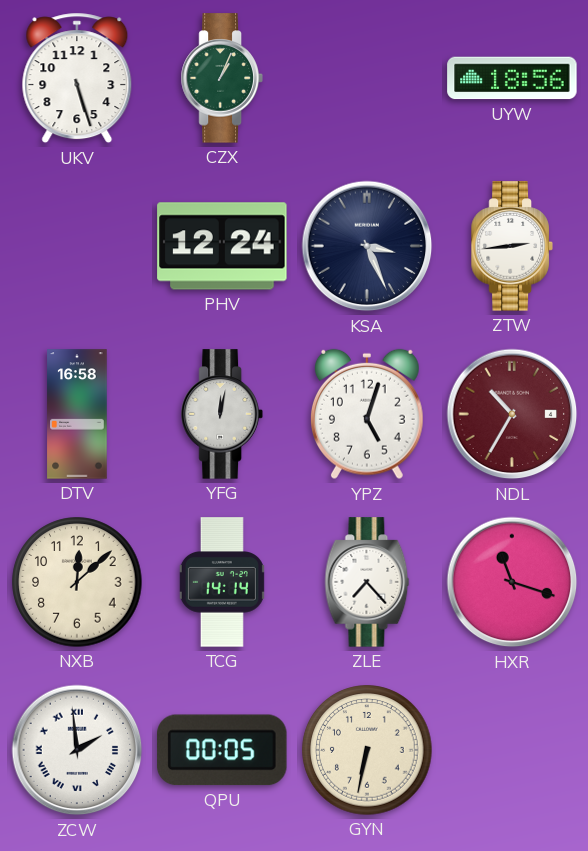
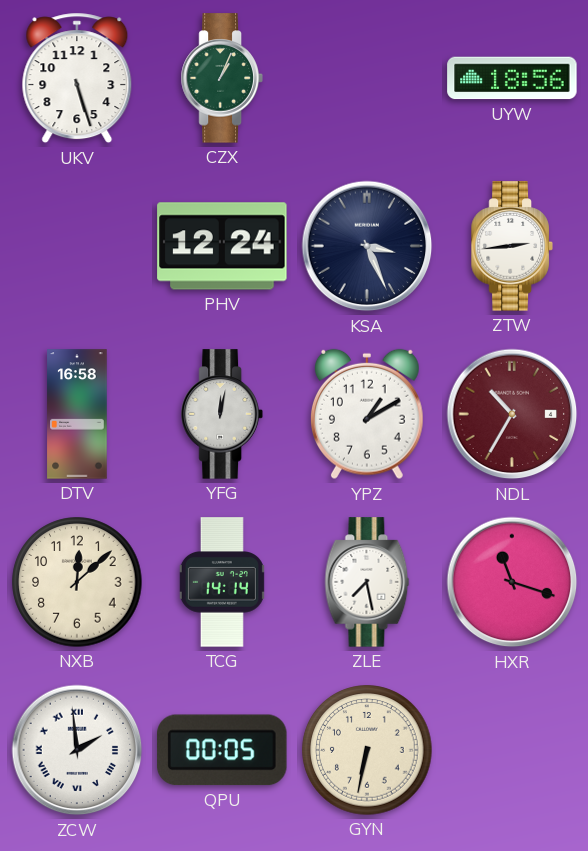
YPZ: 5:03 -> 1:10
ZLE: 7:23 -> 7:28
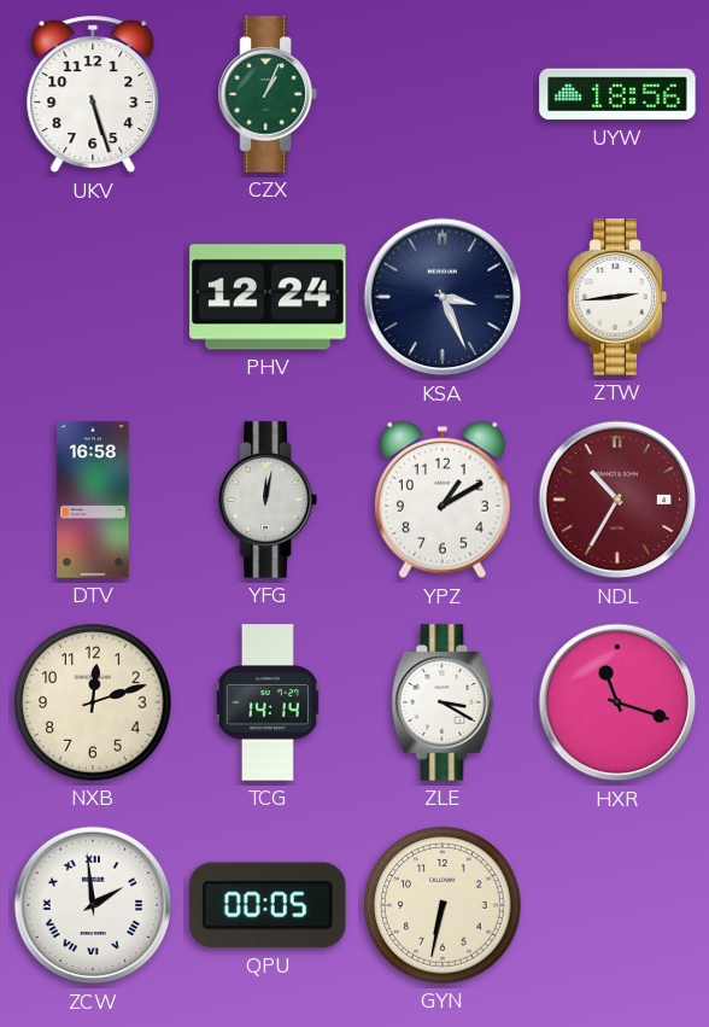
NXB: 12:08 -> 12:12
ZLE: 7:28 -> 3:20
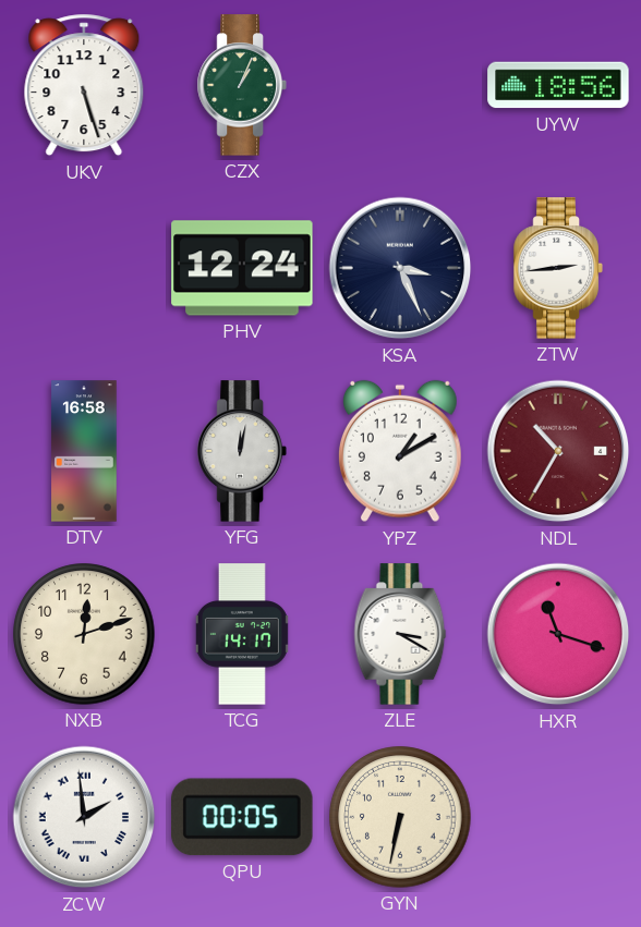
TCG: 14:14 -> 14:17
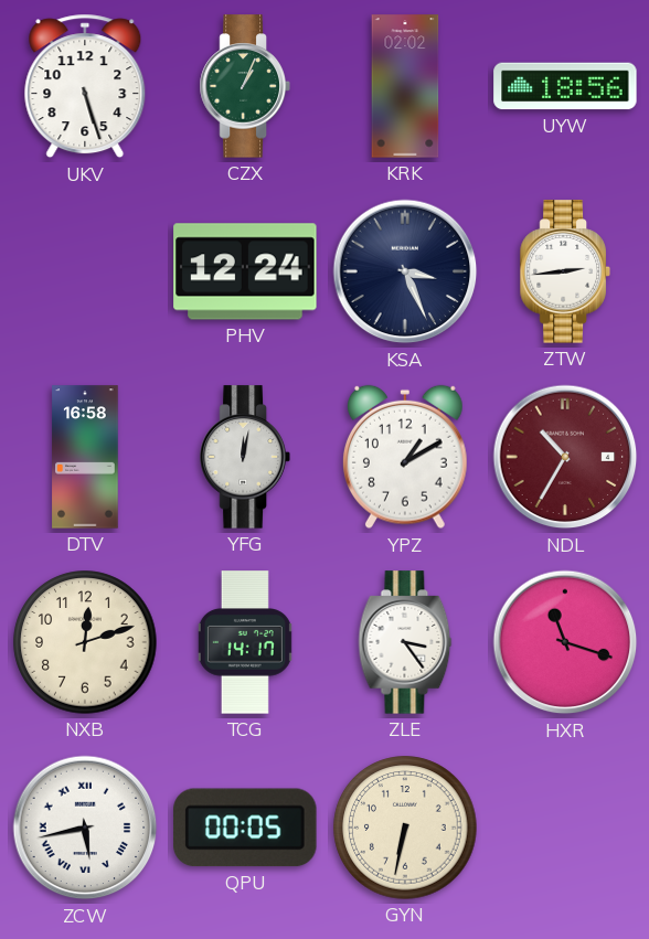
KRK: none -> 02:02
ZLE: 3:20 -> 3:24
ZCW: 1:59 -> 5:43
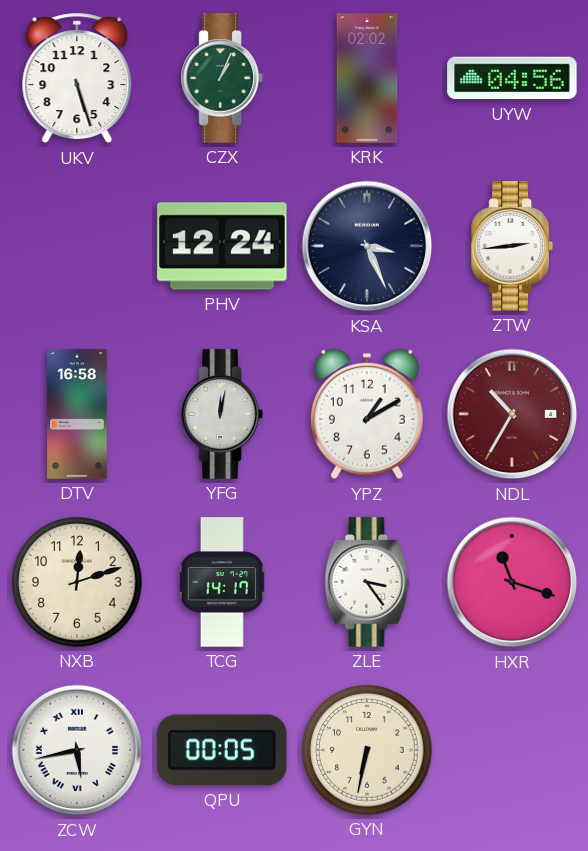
UYW: 18:56 -> 04:56
